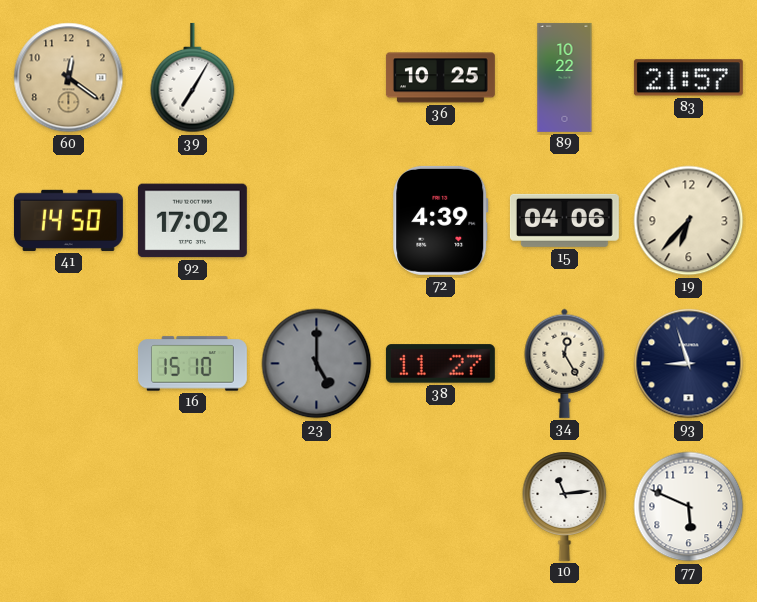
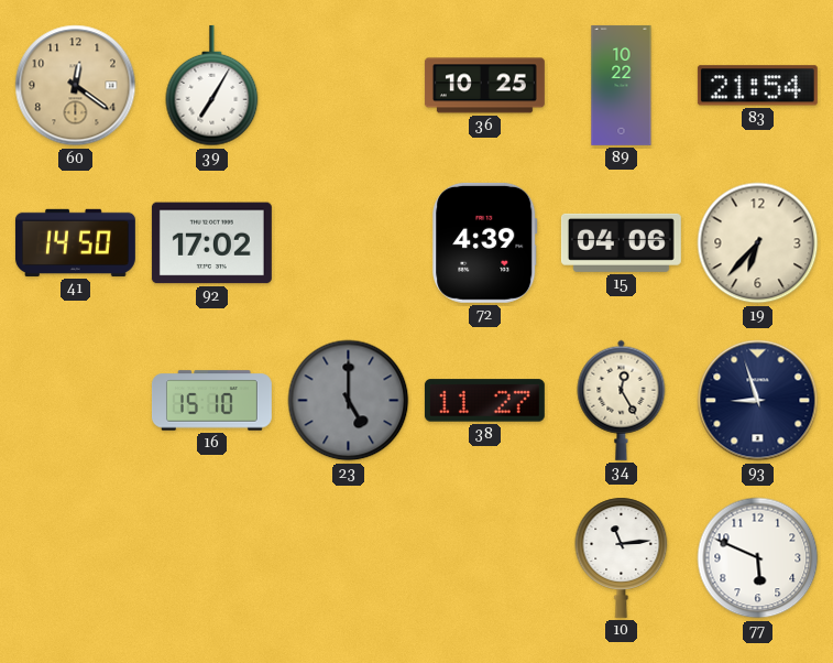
83: 21:57 -> 21:54
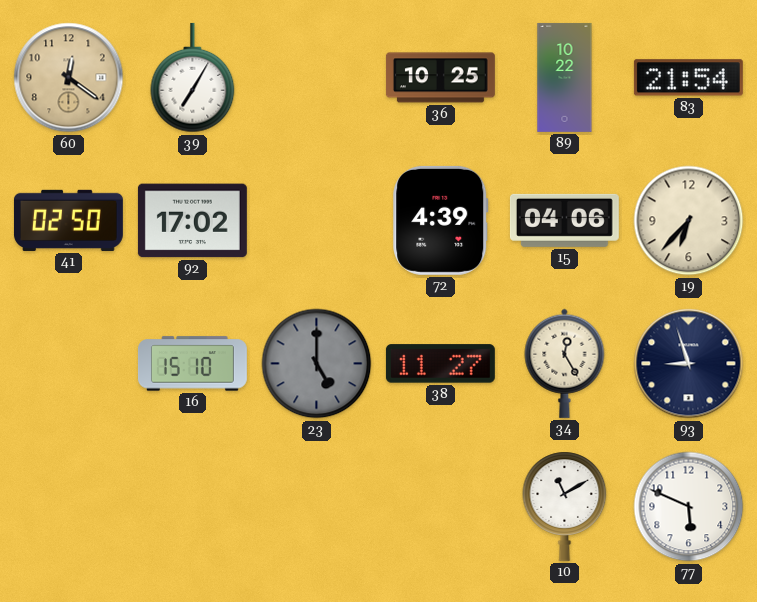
41: 14:50 -> 02:50
10: 11:14 -> 11:10
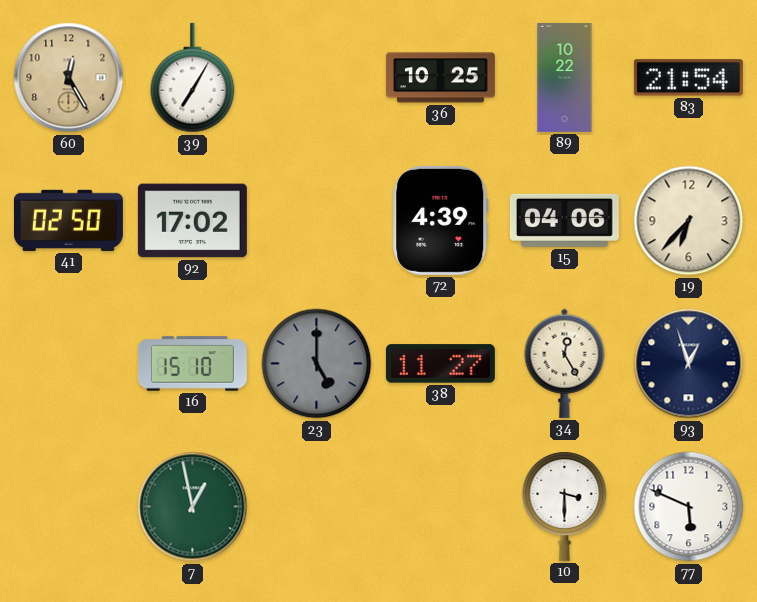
60: 12:21 -> 12:25
93: 8:57 -> 12:57
7: none -> 12:58
10: 11:10 -> 3:30
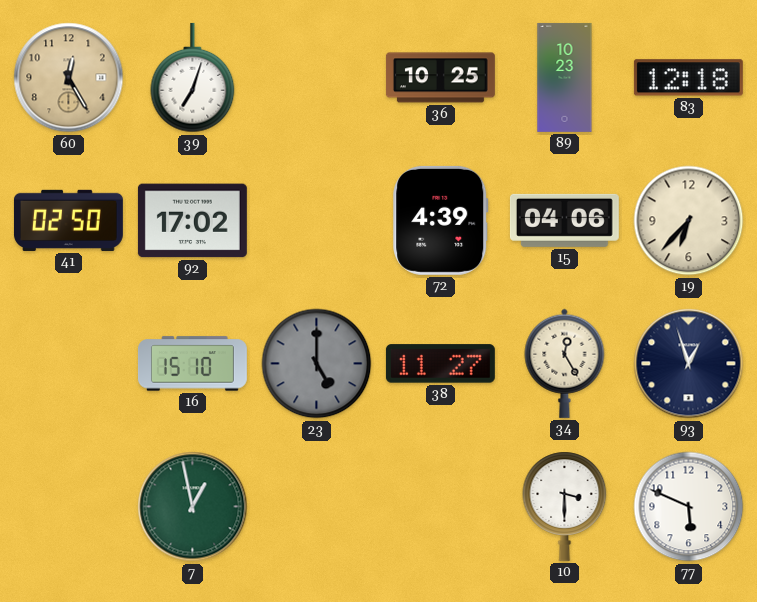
39: 7:05 -> 7:03
89: 10:22 -> 10:23
83: 21:54 -> 12:18
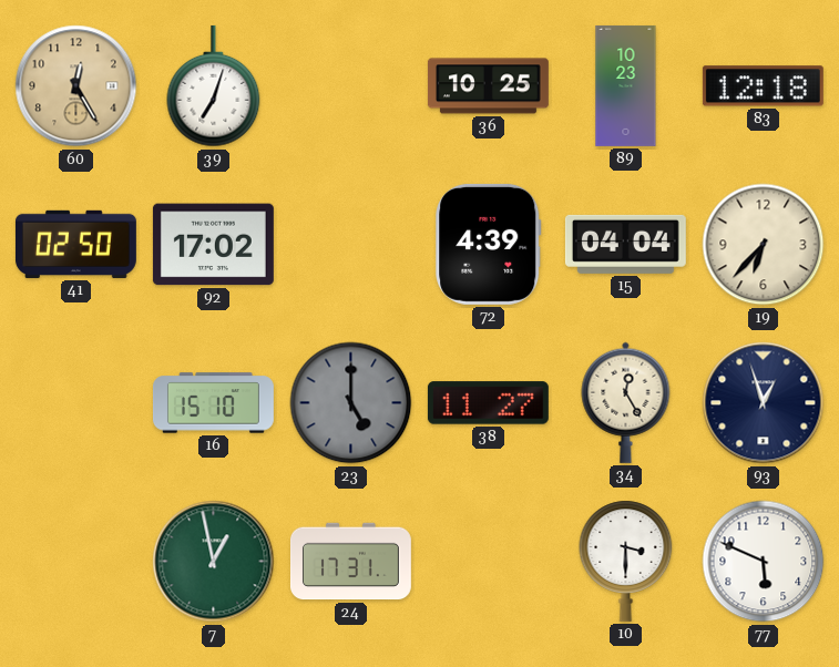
15: 04:06 -> 04:04
24: none -> 17:31
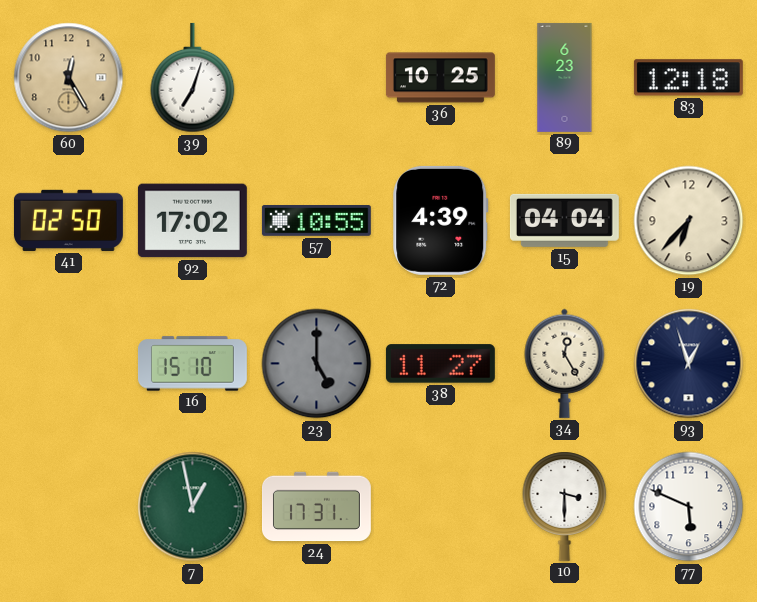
89: 10:23 -> 6:23
57: none -> 10:55
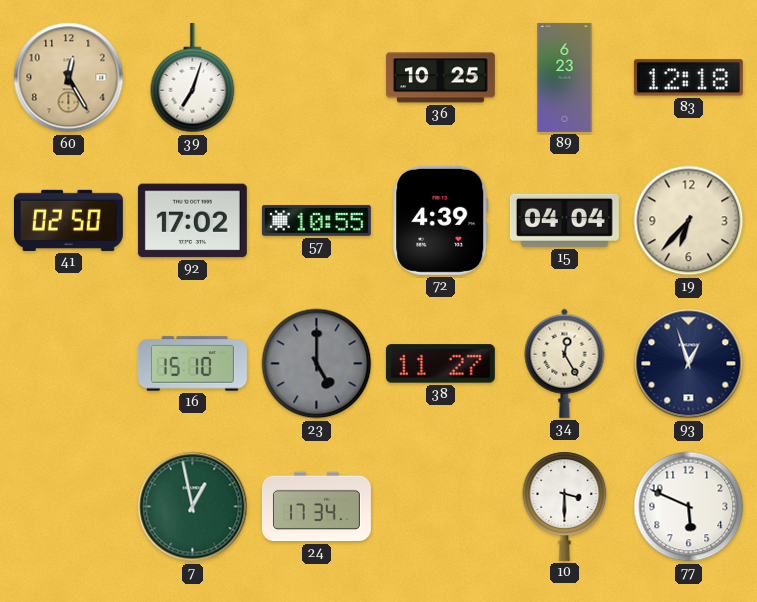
24: 17:31 -> 17:34
